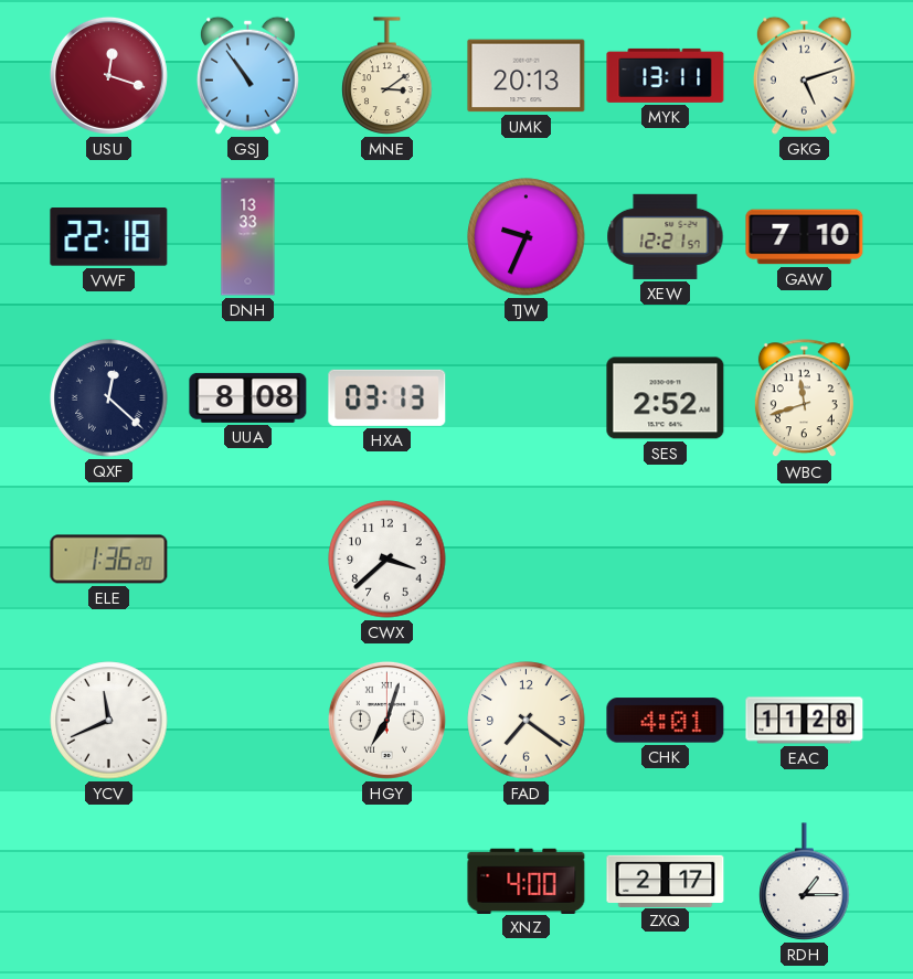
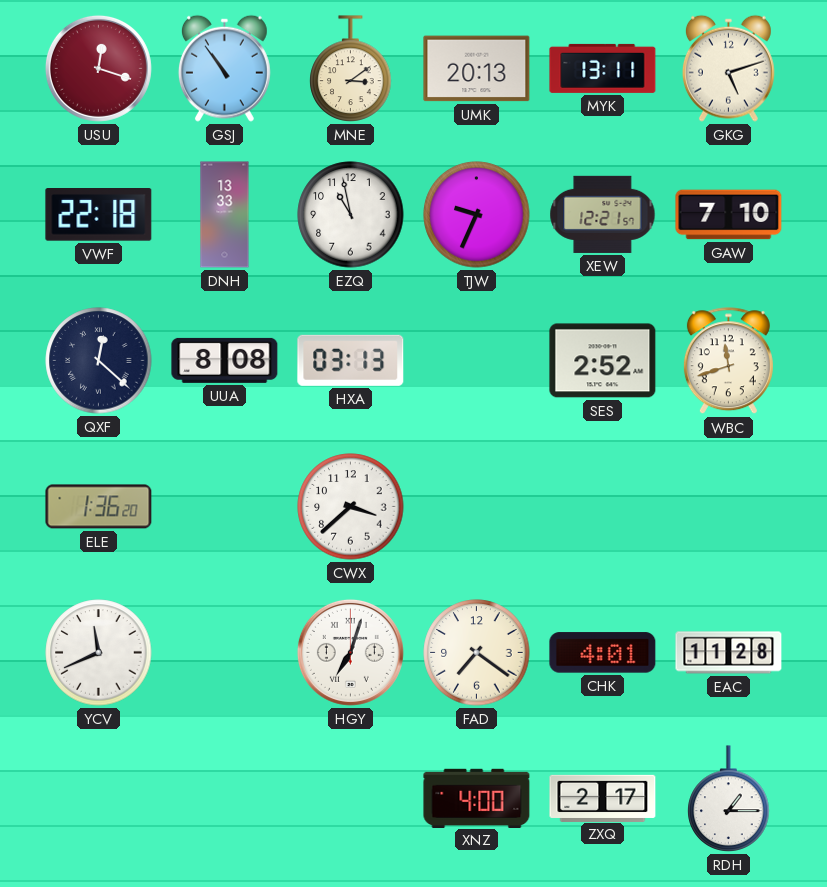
EZQ: none -> 10:58
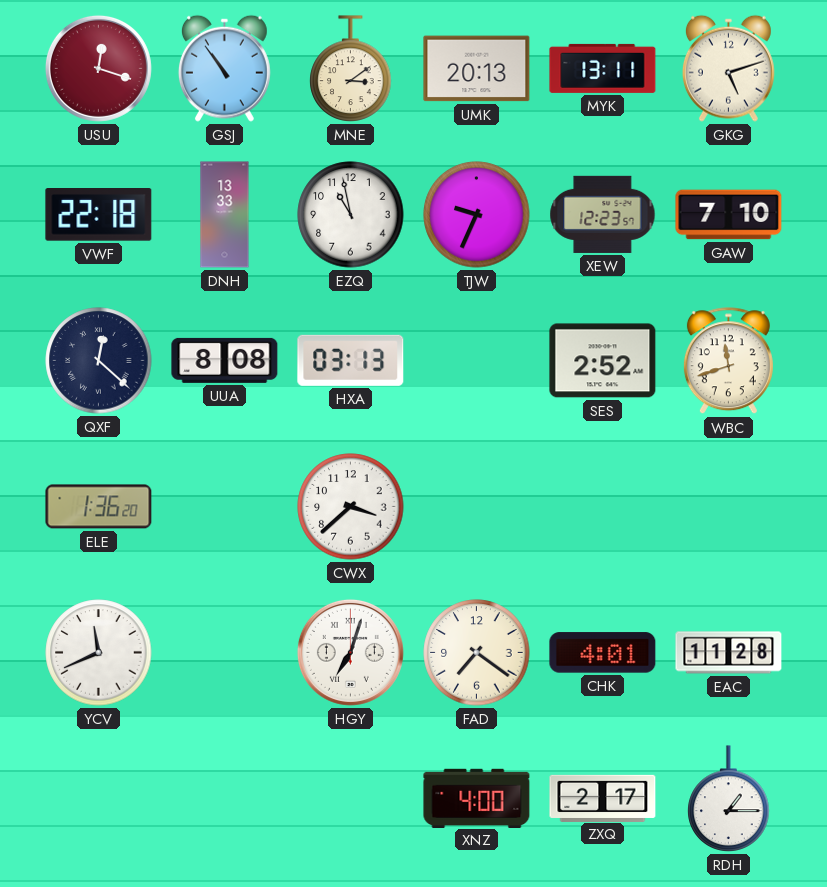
XEW: 12:21 -> 12:23
